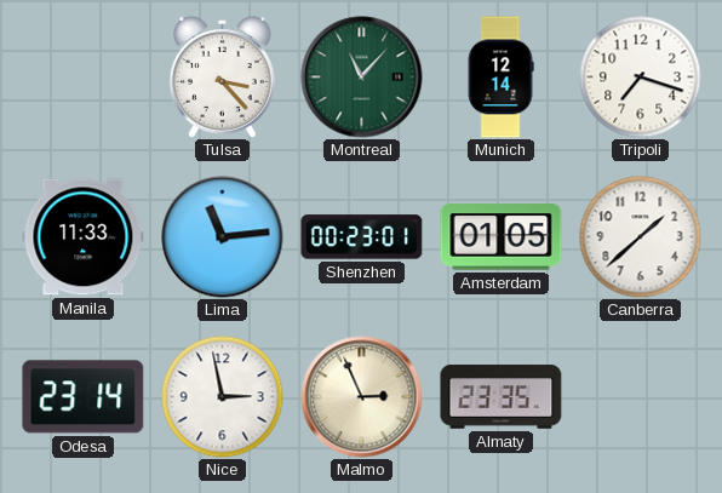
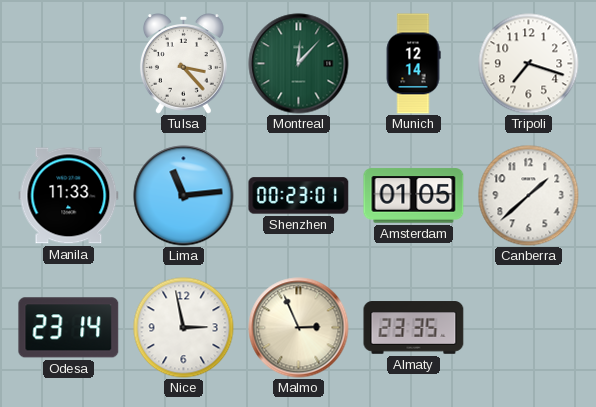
Montreal: 11:07 -> 12:07
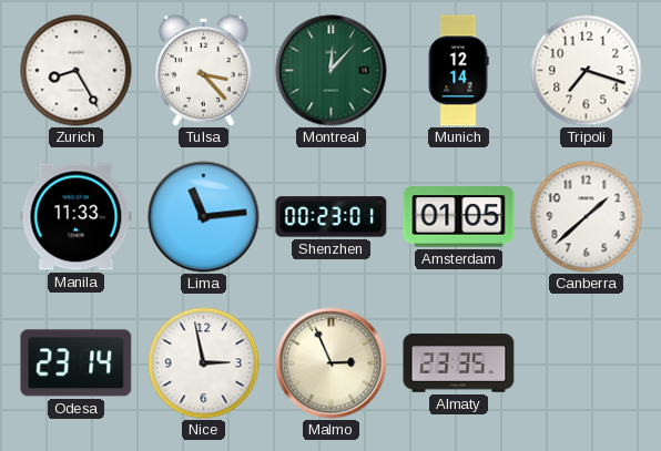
Zurich: none -> 8:25
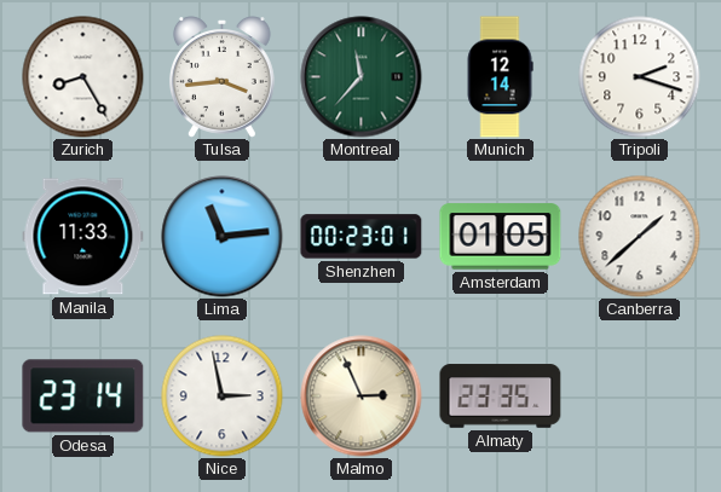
Tulsa: 3:23 -> 3:44
Montreal: 12:07 -> 11:37
Tripoli: 7:18 -> 2:18
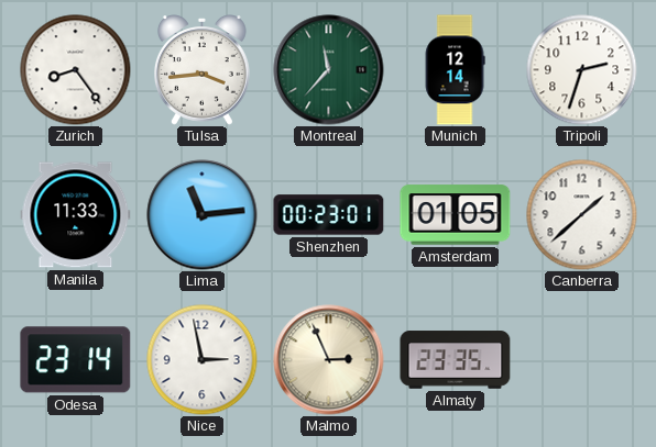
Zurich: 8:25 -> 8:24
Tripoli: 2:18 -> 2:33
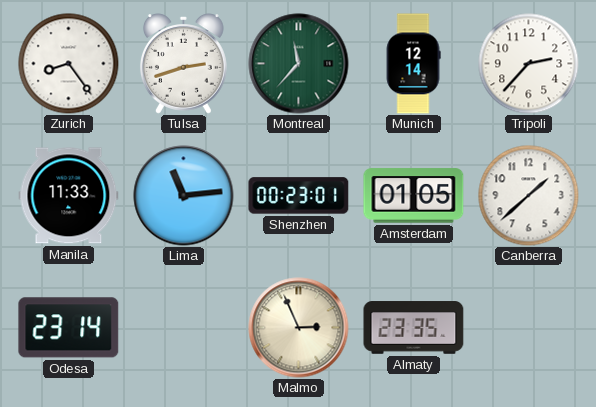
Tulsa: 3:44 -> 2:42
Tripoli: 2:33 -> 2:37
Nice: 2:58 -> none
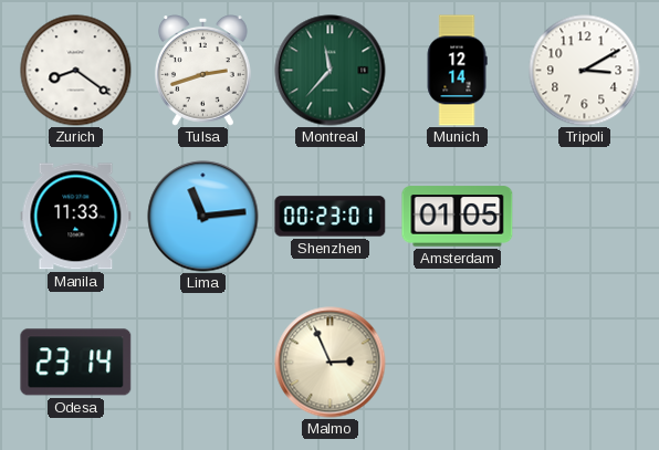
Zurich: 8:24 -> 8:21
Tripoli: 2:37 -> 3:10
Canberra: 1:38 -> none
Almaty: 23:35 -> none
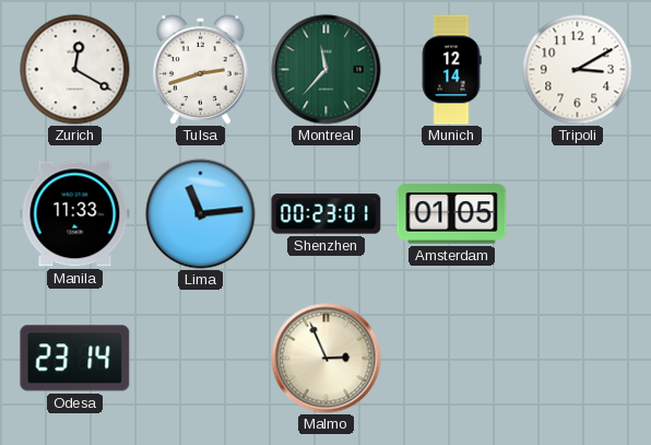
Zurich: 8:21 -> 12:20
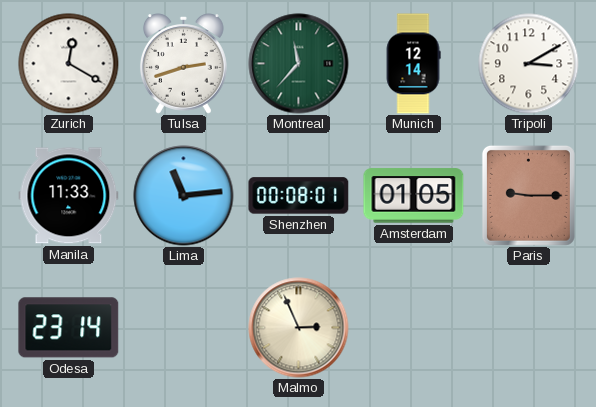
Shenzhen: 00:23 -> 00:08
Paris: none -> 9:15
